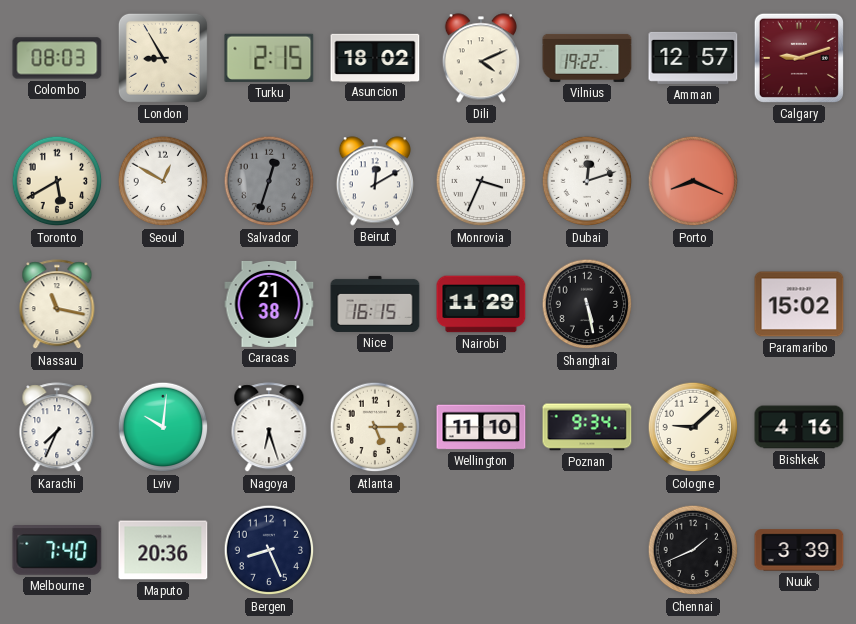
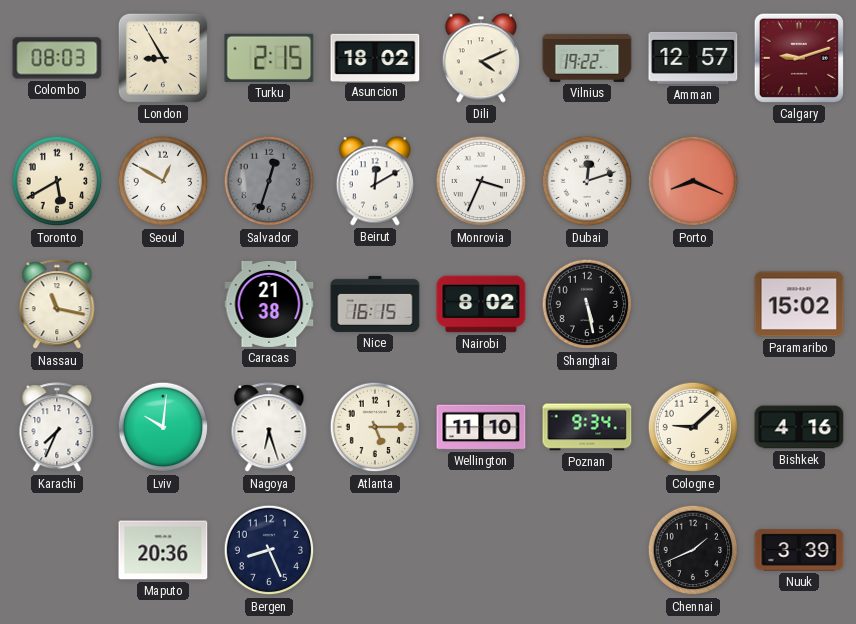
Nairobi: 11:29 -> 8:02
Melbourne: 7:40 -> none
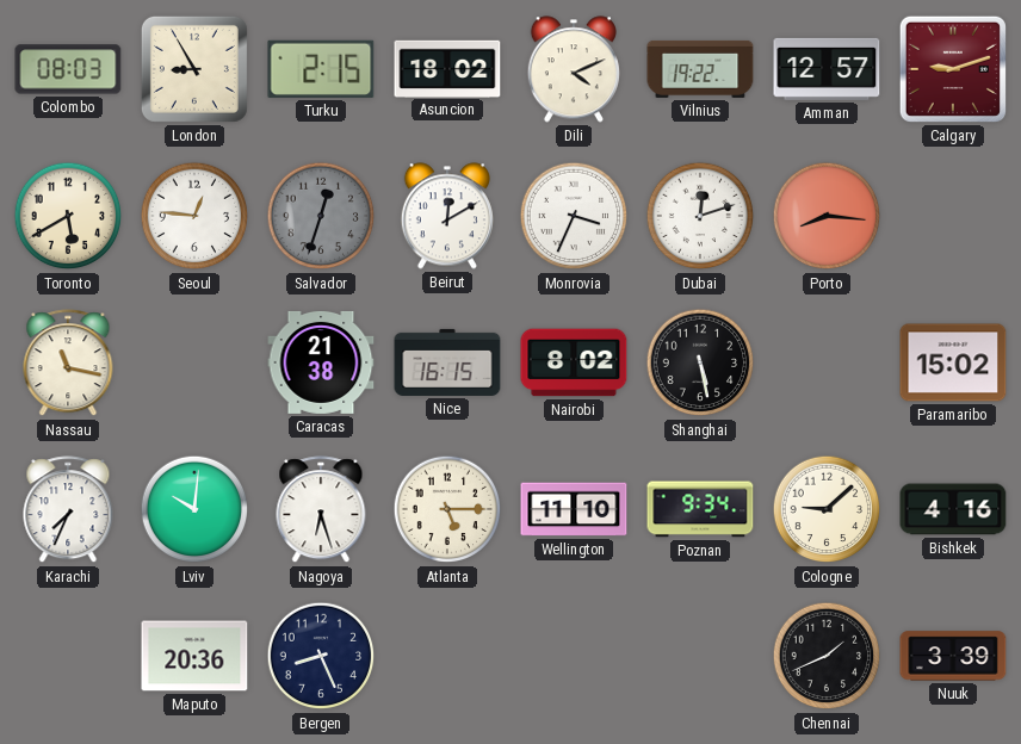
Seoul: 12:50 -> 12:46
Porto: 8:19 -> 8:16
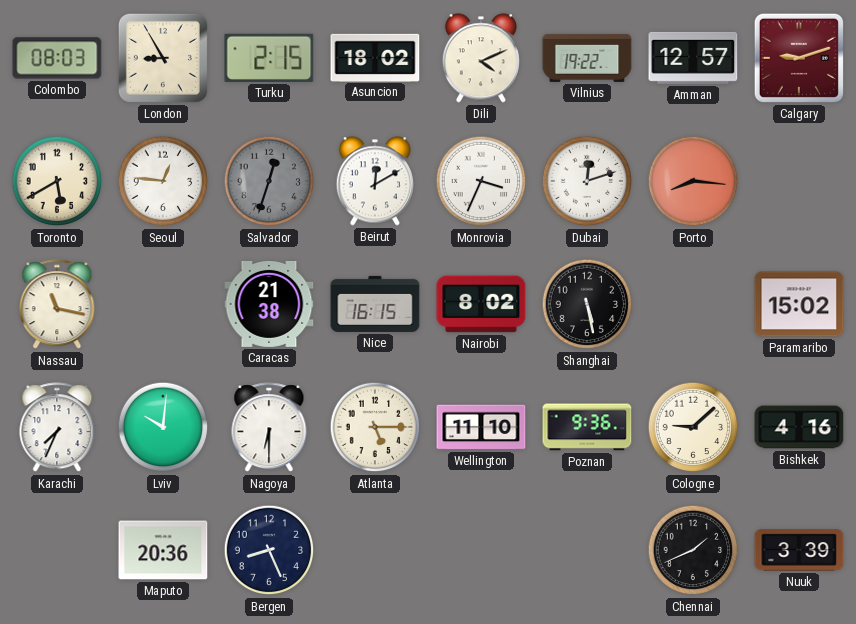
Nagoya: 6:27 -> 6:30
Poznan: 9:34 -> 9:36
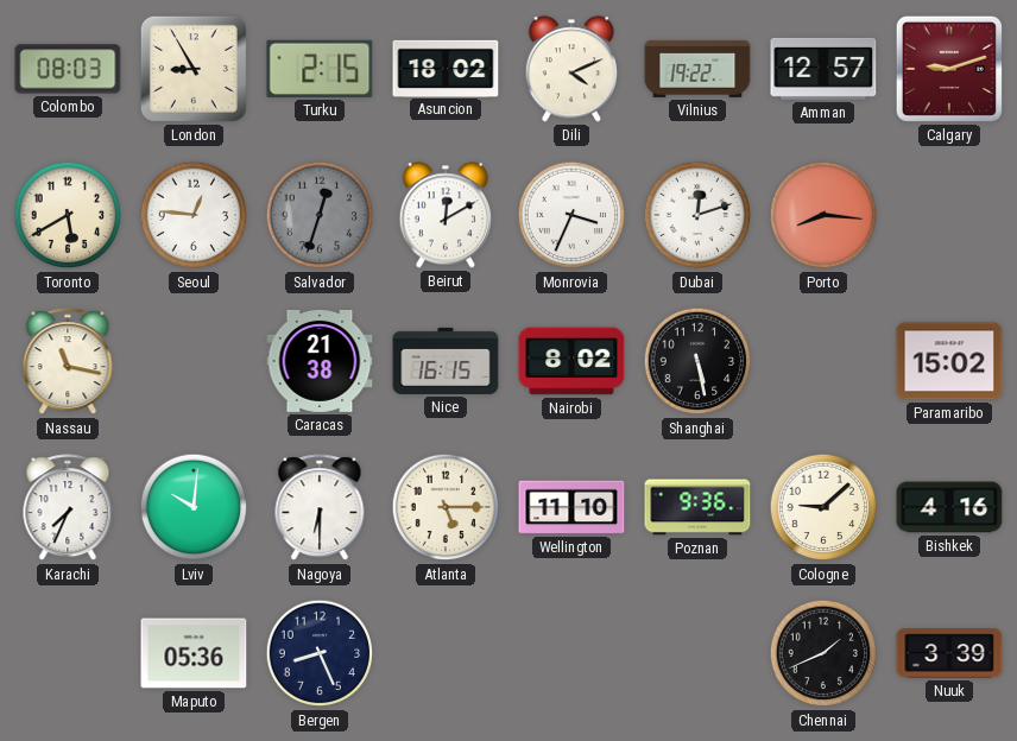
Maputo: 20:36 -> 05:36
